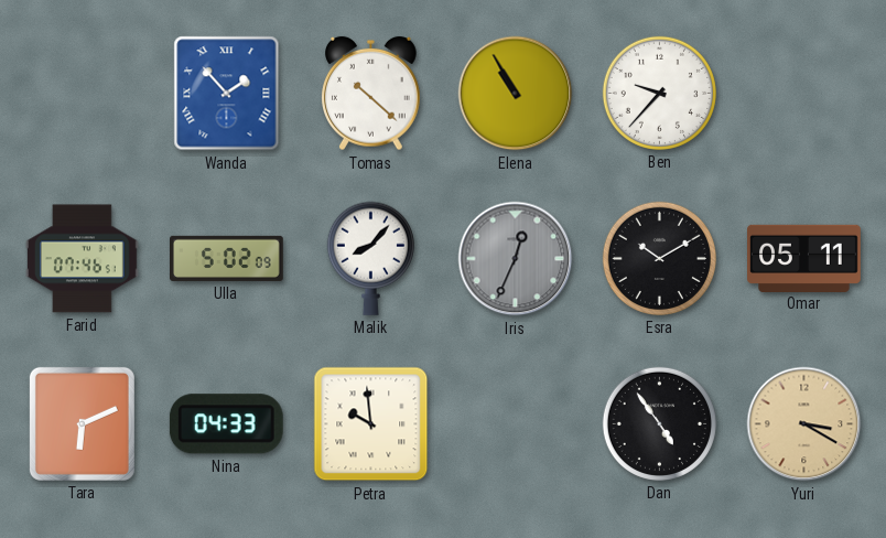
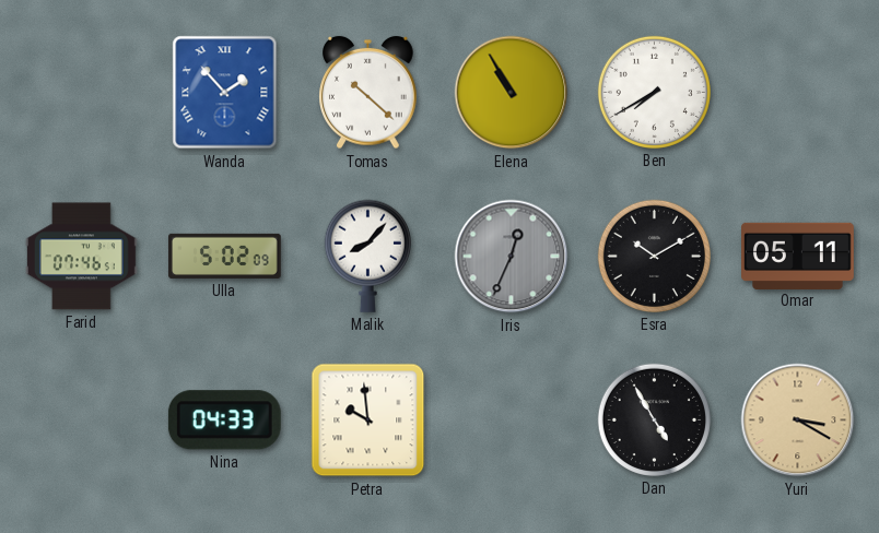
Ben: 9:37 -> 7:40
Tara: 6:11 -> none
Dan: 4:54 -> 4:55
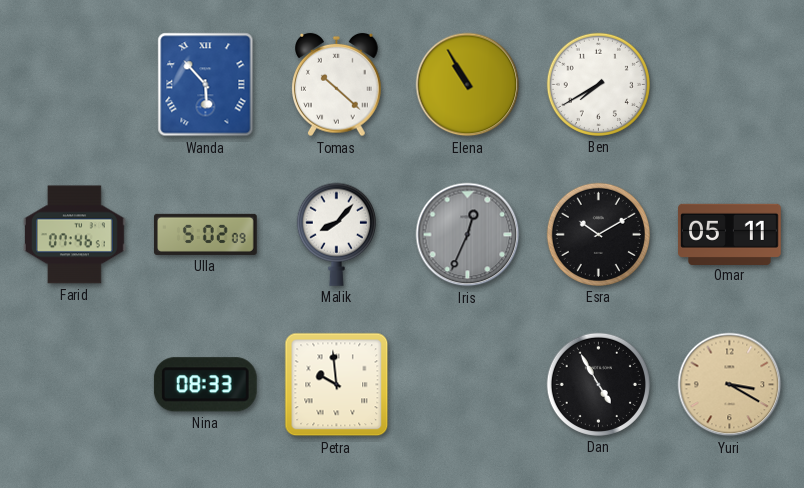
Wanda: 1:53 -> 5:53
Nina: 04:33 -> 08:33
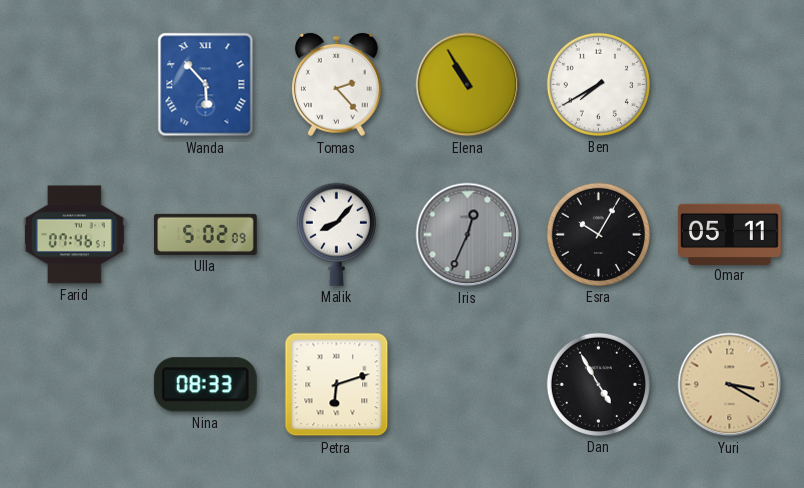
Tomas: 10:22 -> 2:23
Esra: 10:10 -> 10:05
Petra: 9:59 -> 6:12
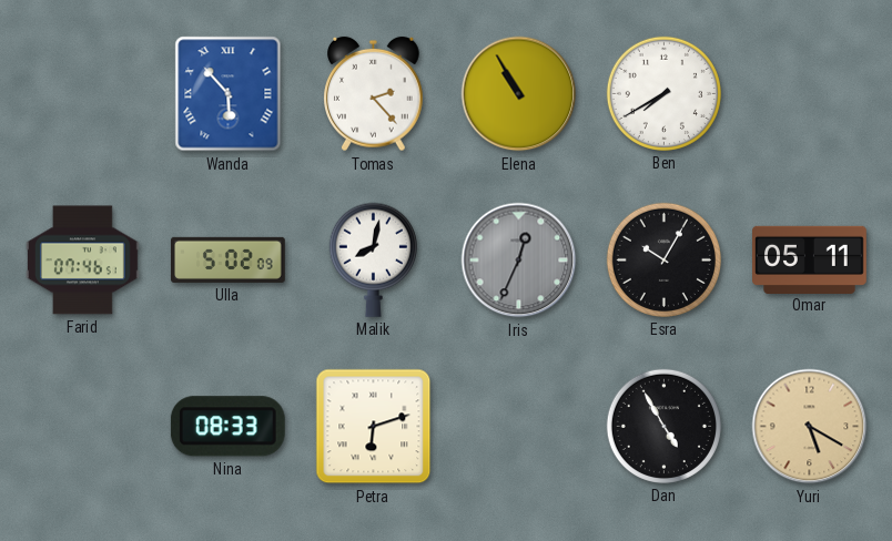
Malik: 8:07 -> 8:02
Yuri: 3:20 -> 5:20
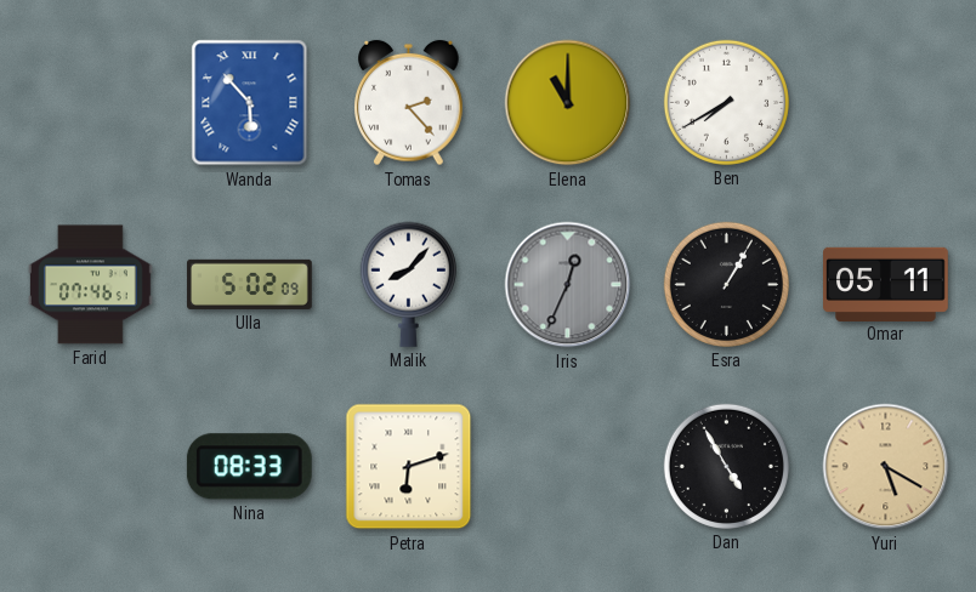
Elena: 10:55 -> 11:00
Malik: 8:02 -> 8:07
Esra: 10:05 -> 1:05
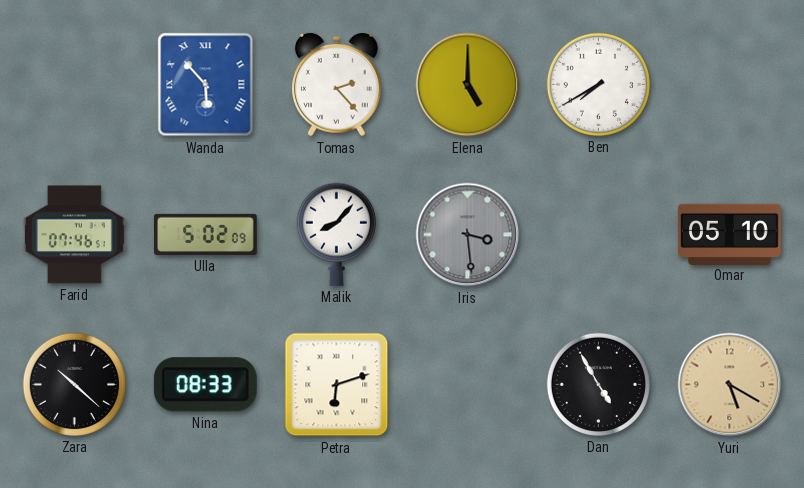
Elena: 11:00 -> 5:00
Iris: 12:34 -> 3:29
Esra: 1:05 -> none
Omar: 05:11 -> 05:10
Zara: none -> 10:22
